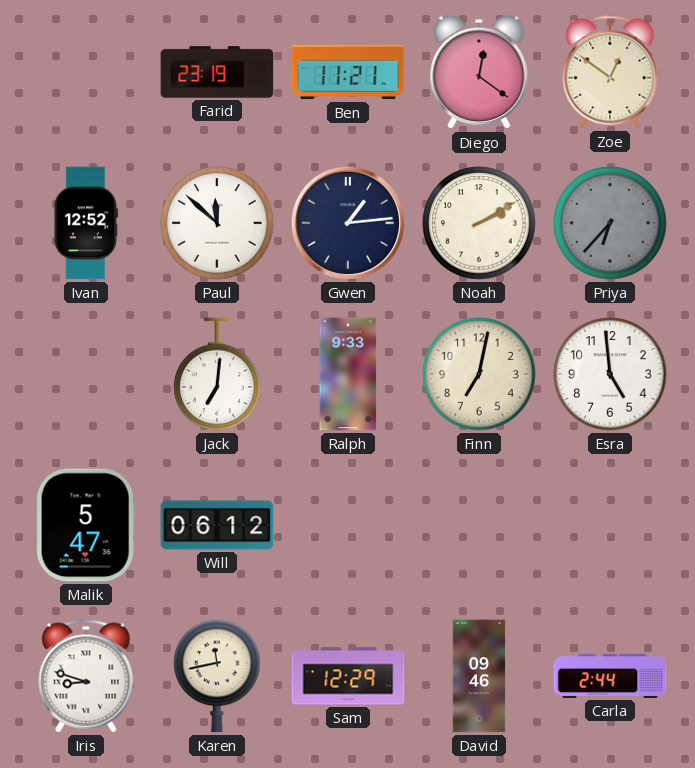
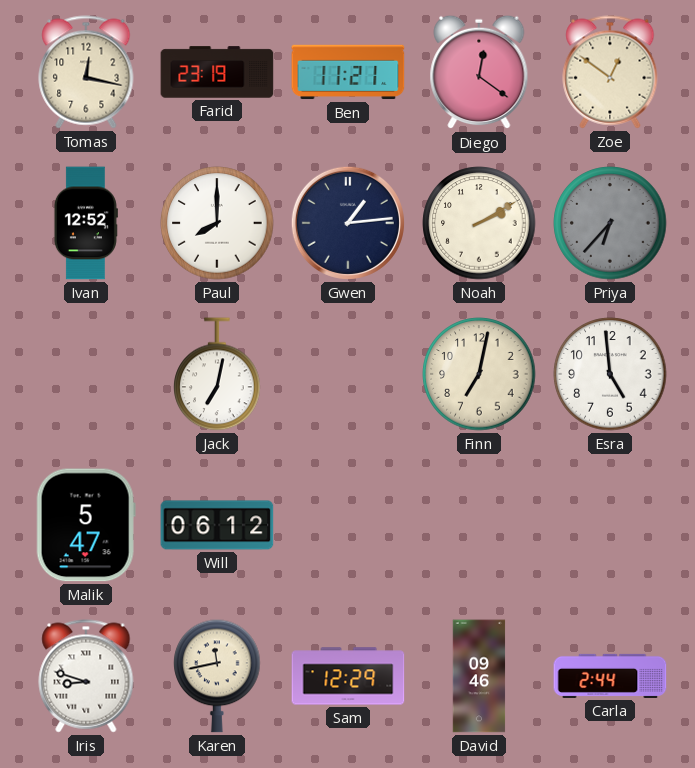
Tomas: none -> 12:17
Paul: 11:52 -> 8:00
Jack: 7:01 -> 7:02
Ralph: 9:33 -> none
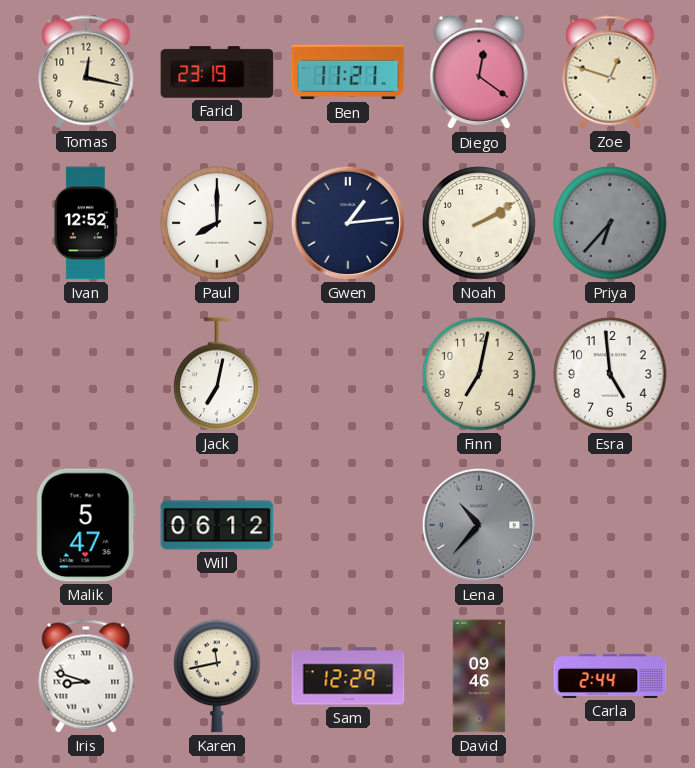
Zoe: 12:51 -> 12:48
Lena: none -> 10:37
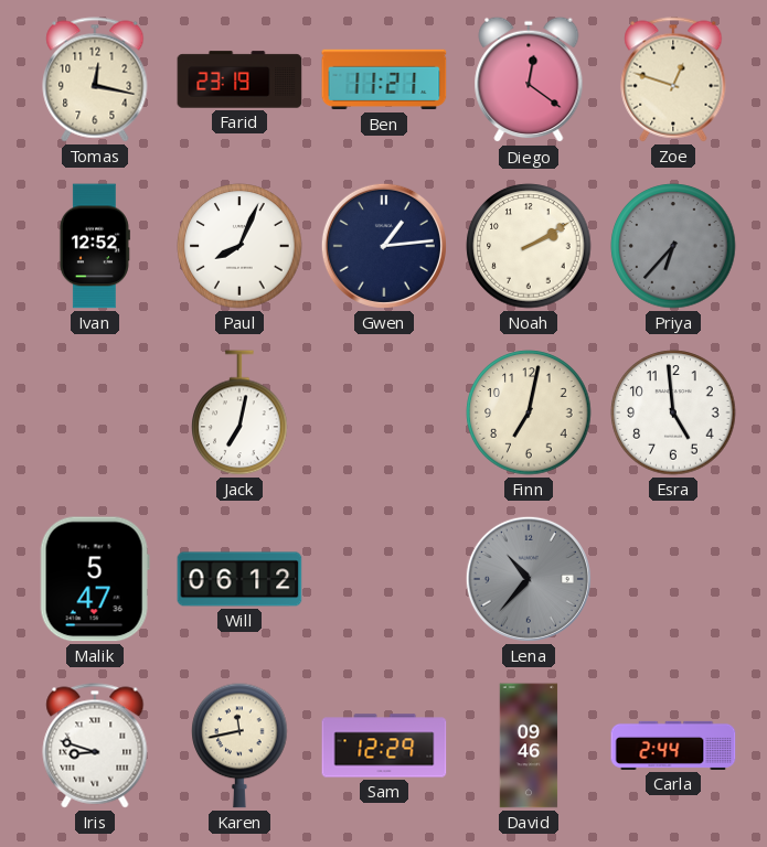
Paul: 8:00 -> 8:04
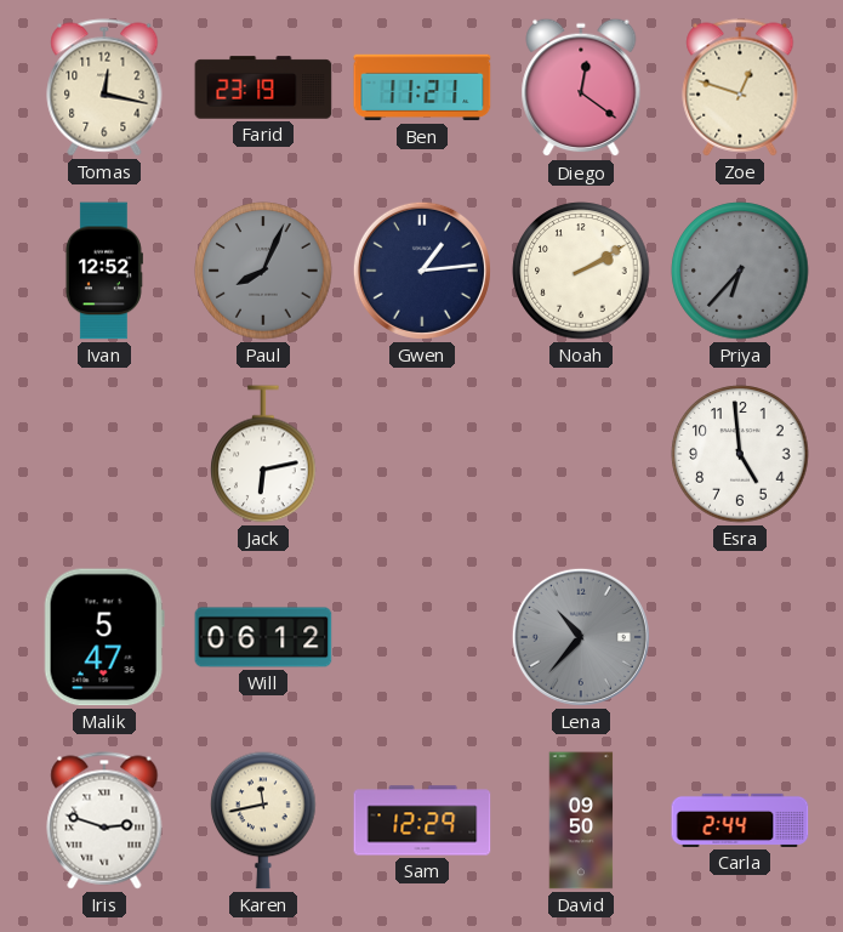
Paul dial: white -> grey
Jack: 7:02 -> 6:13
Finn: 7:02 -> none
Iris: 8:48 -> 2:48
David: 09:46 -> 09:50
